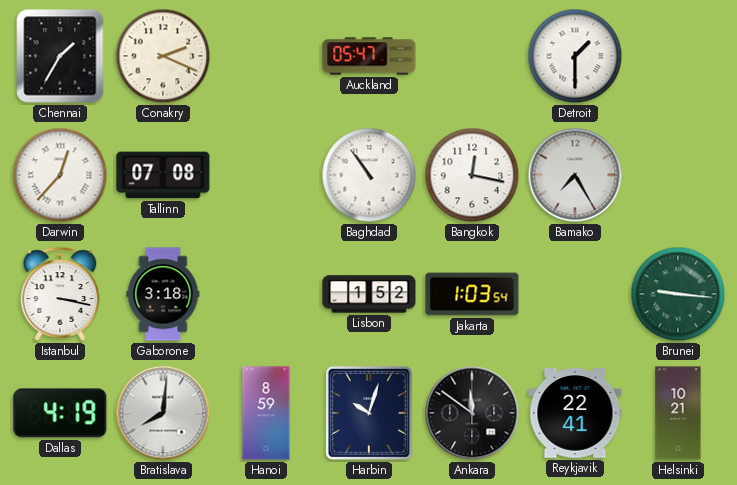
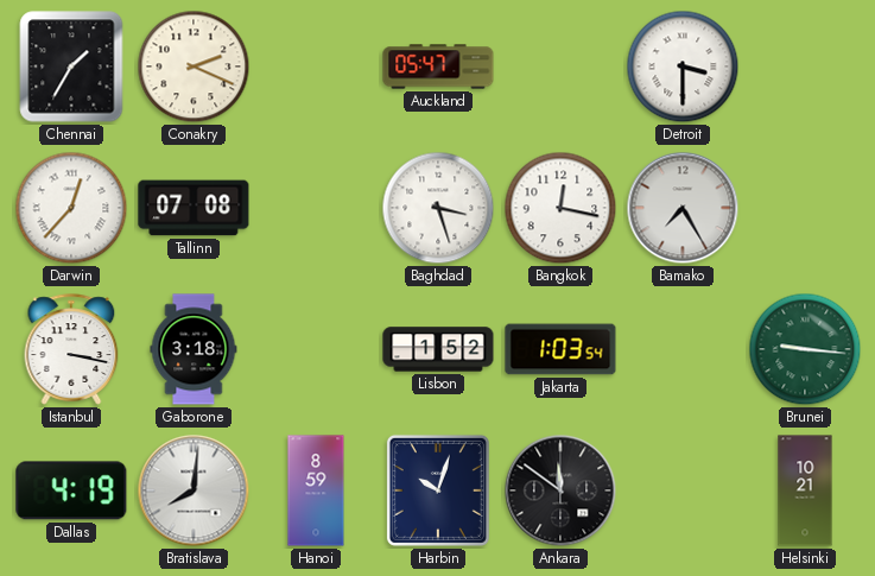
Detroit: 1:30 -> 3:30
Baghdad: 10:54 -> 3:27
Reykjavik: 22:41 -> none
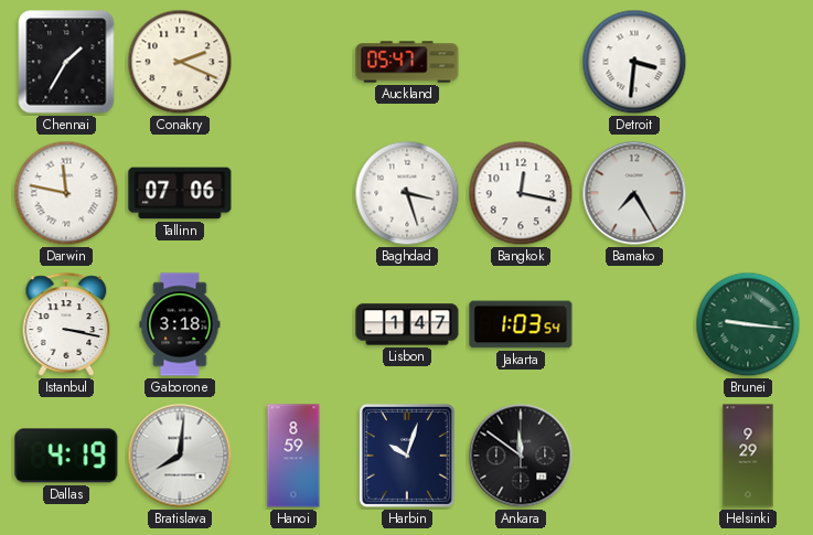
Detroit: 3:30 -> 3:31
Darwin: 12:37 -> 11:47
Tallinn: 07:08 -> 07:06
Lisbon: 1:52 -> 1:47
Helsinki: 10:21 -> 9:29
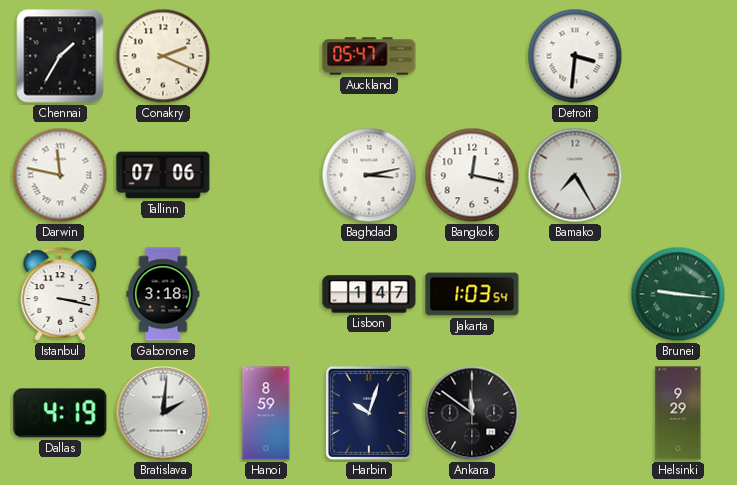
Baghdad: 3:27 -> 3:13
Bratislava: 8:01 -> 2:01
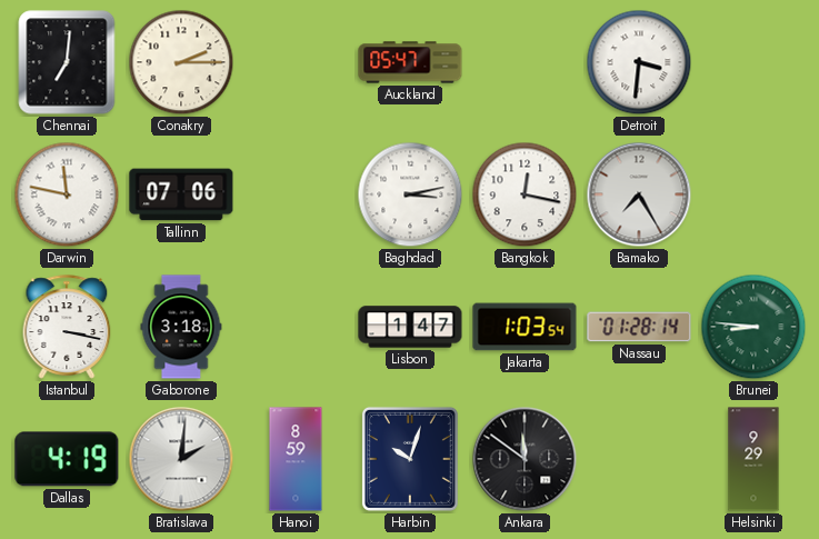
Chennai: 1:35 -> 7:01
Conakry: 2:19 -> 2:15
Nassau: none -> 01:28
Brunei: 9:16 -> 8:46
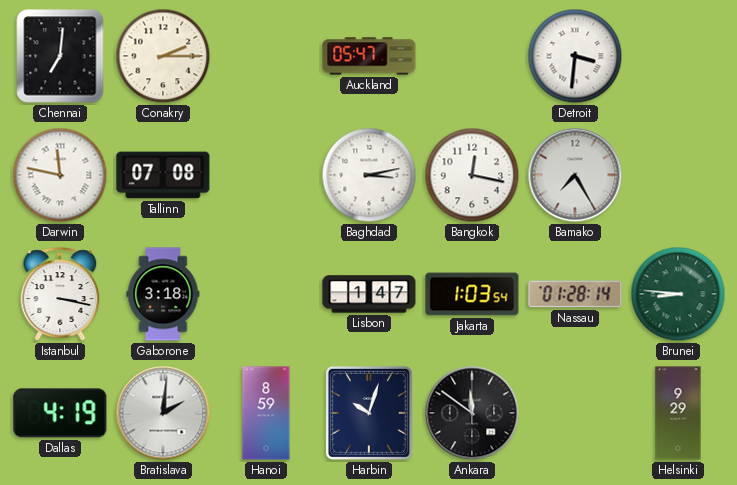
Tallinn: 07:06 -> 07:08
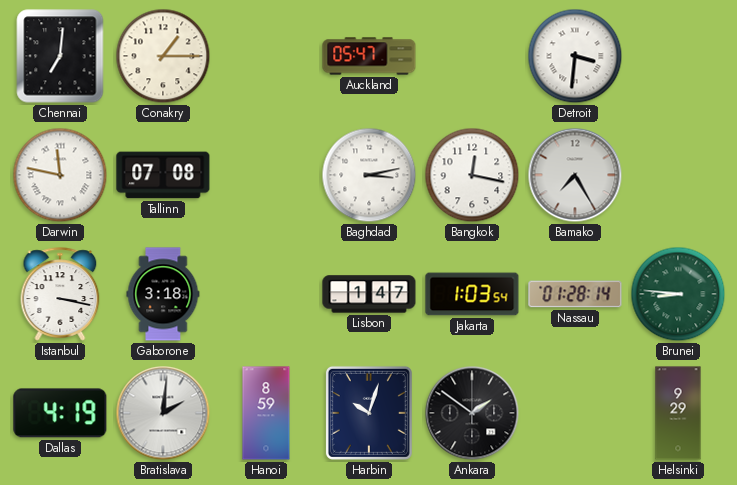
Conakry: 2:15 -> 1:15
Ankara: 11:51 -> 1:51
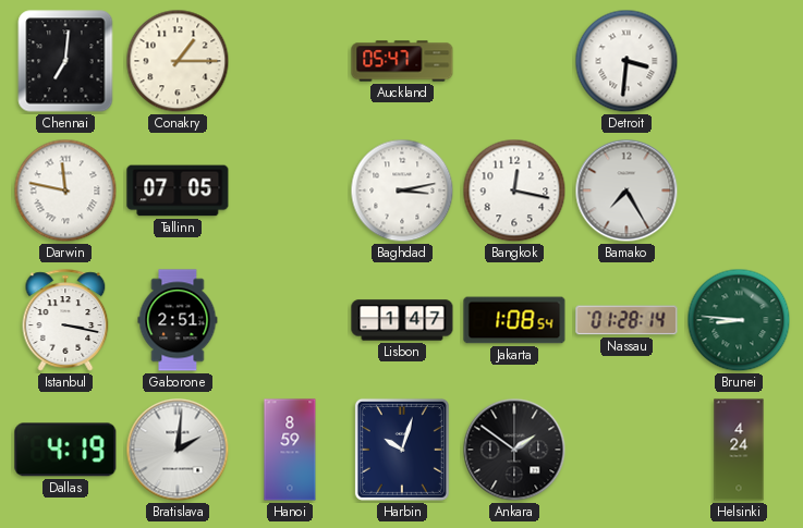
Tallinn: 07:08 -> 07:05
Gaborone: 3:18 -> 2:51
Jakarta: 1:03 -> 1:08
Helsinki: 9:29 -> 4:24
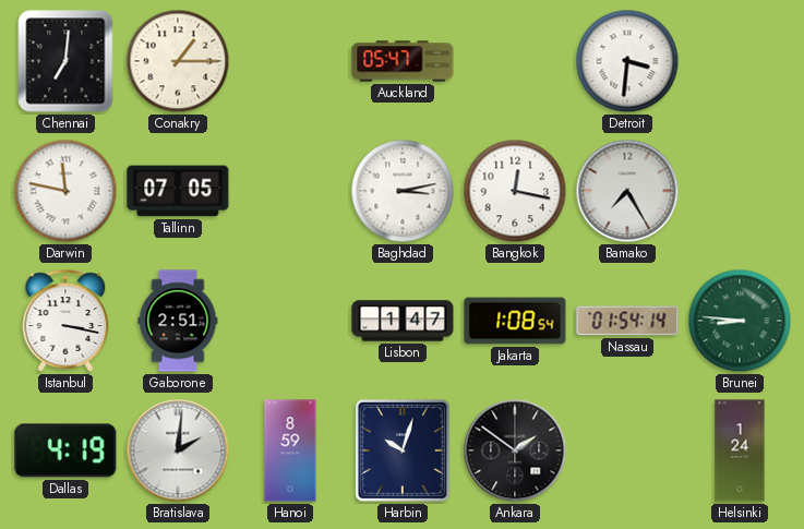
Nassau: 01:28 -> 01:54
Helsinki: 4:24 -> 1:24
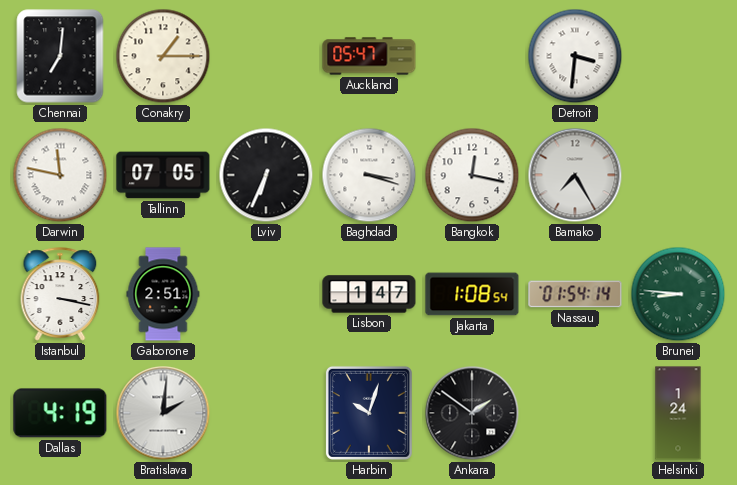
Lviv: none -> 6:34
Baghdad: 3:13 -> 3:18
Hanoi: 8:59 -> none
